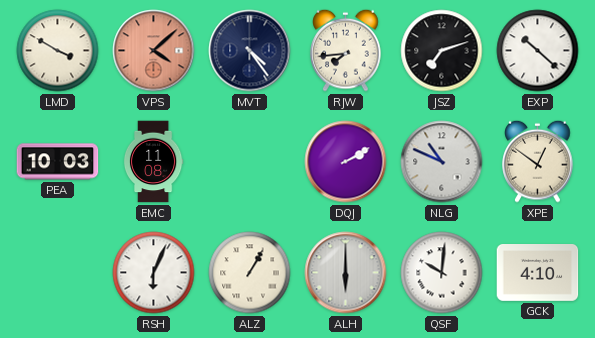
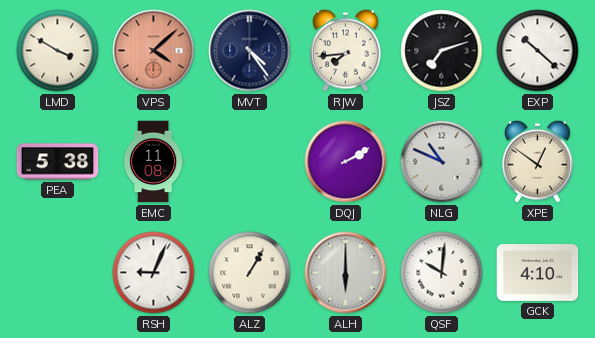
PEA: 10:03 -> 5:38
RSH: 6:04 -> 9:04
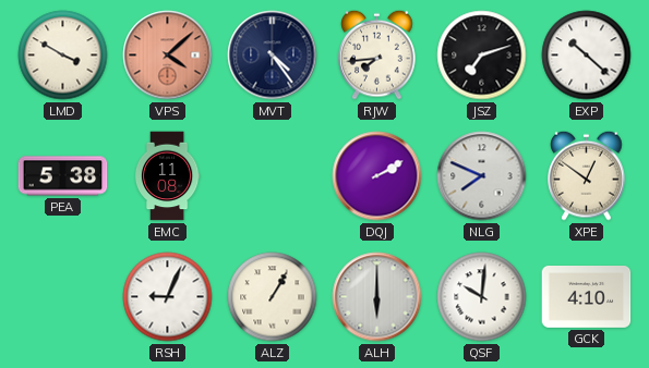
NLG: 10:49 -> 7:49
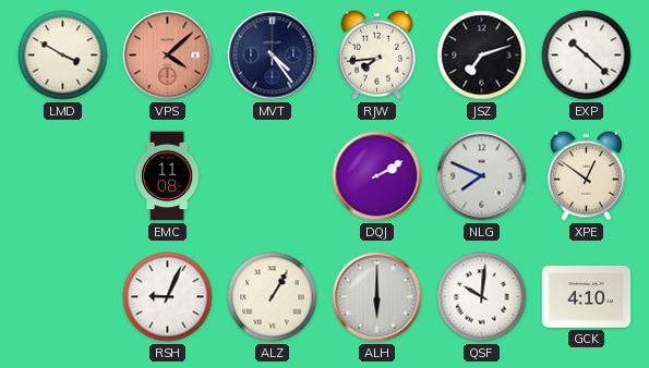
PEA: 5:38 -> none
